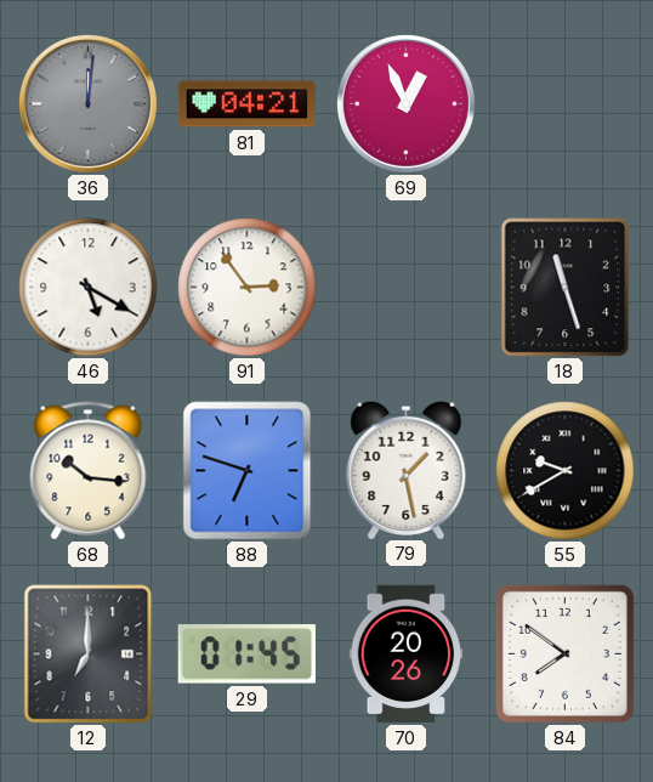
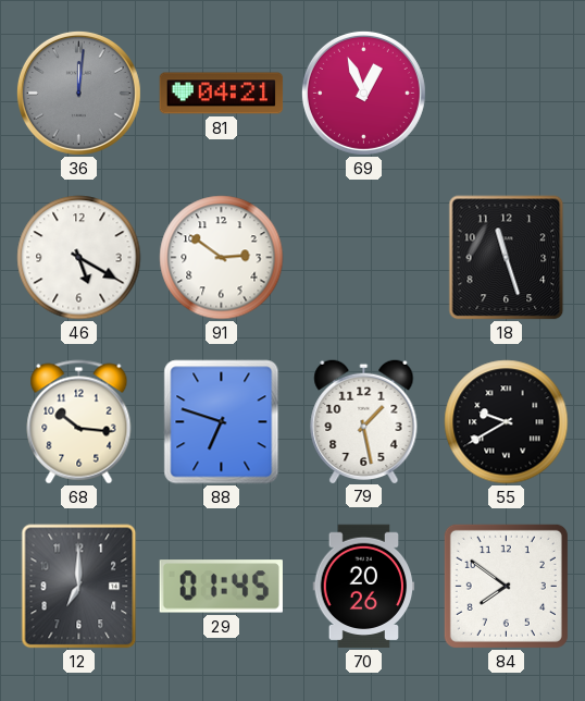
91: 2:54 -> 2:51
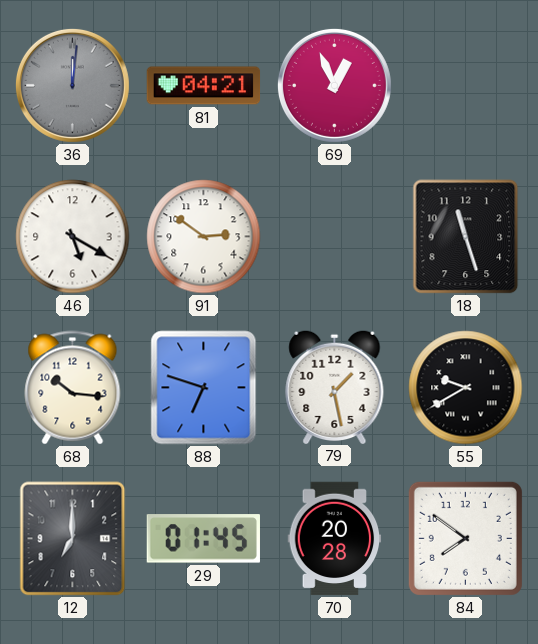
70: 20:26 -> 20:28
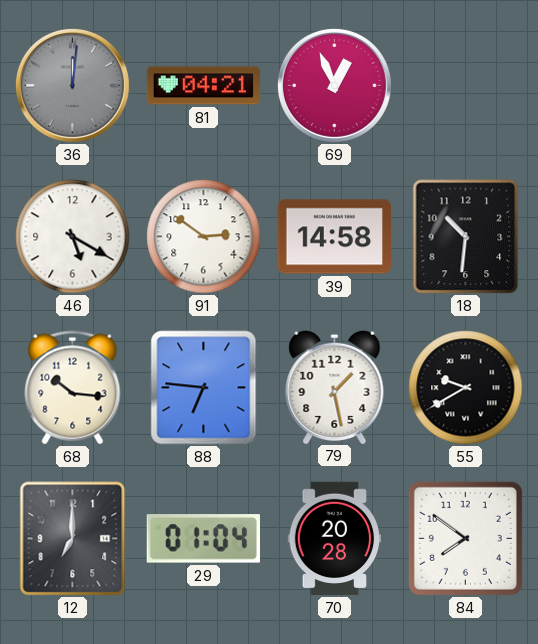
39: none -> 14:58
18: 11:27 -> 10:31
88: 6:48 -> 6:46
29: 01:45 -> 01:04
